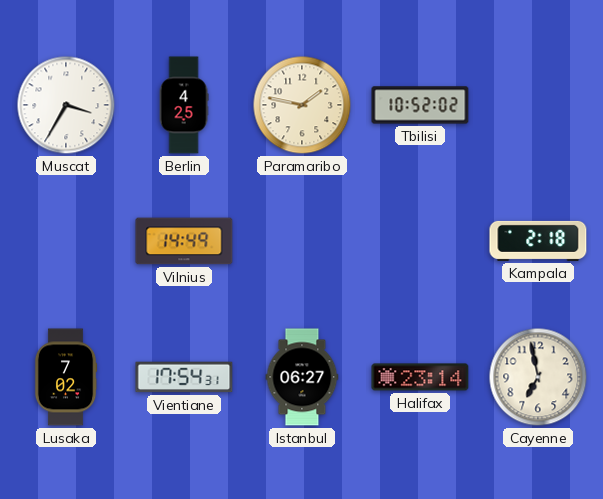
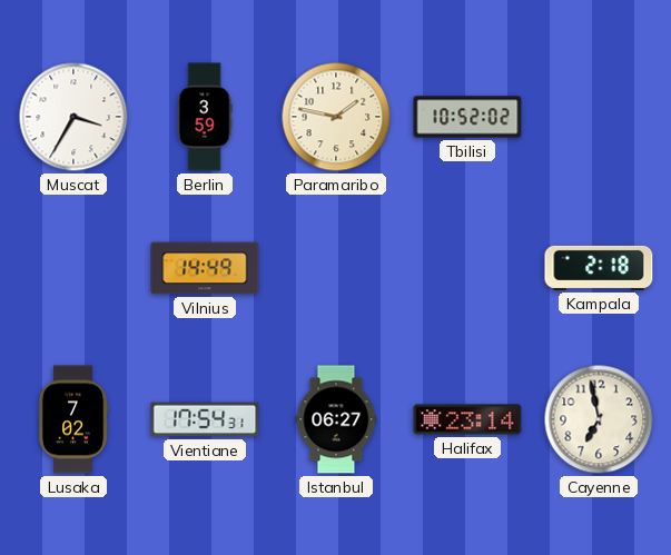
Berlin: 4:25 -> 3:59
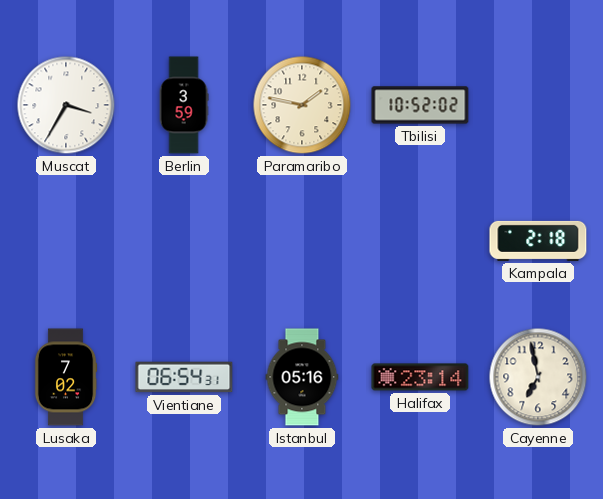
Vilnius: 14:49 -> none
Vientiane: 17:54 -> 06:54
Istanbul: 06:27 -> 05:16
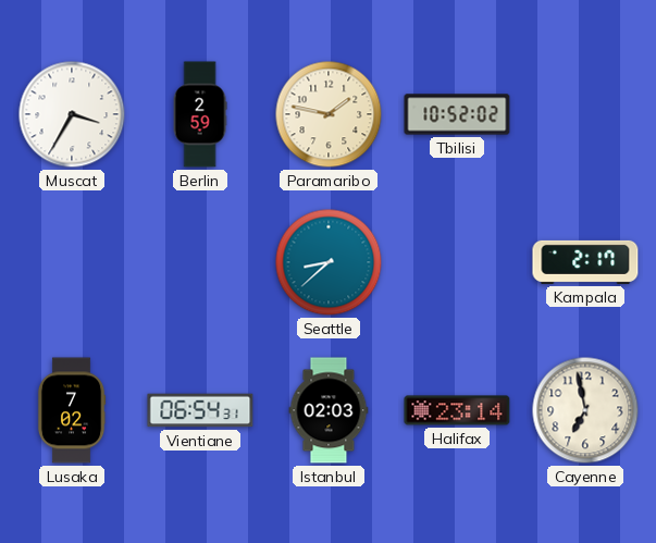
Berlin: 3:59 -> 2:59
Seattle: none -> 8:38
Kampala: 2:18 -> 2:17
Istanbul: 05:16 -> 02:03
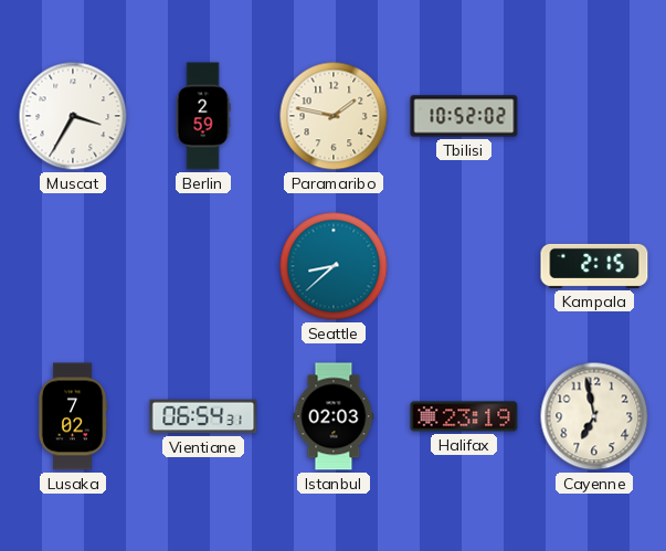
Kampala: 2:17 -> 2:15
Halifax: 23:14 -> 23:19
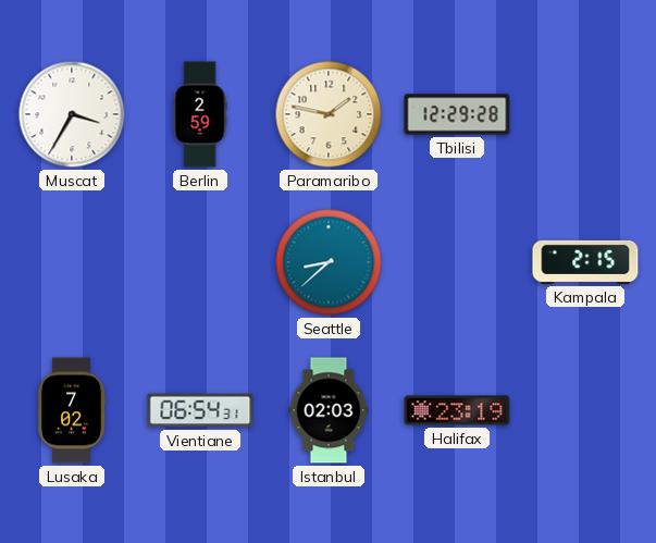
Tbilisi: 10:52 -> 12:29
Cayenne: 6:58 -> none
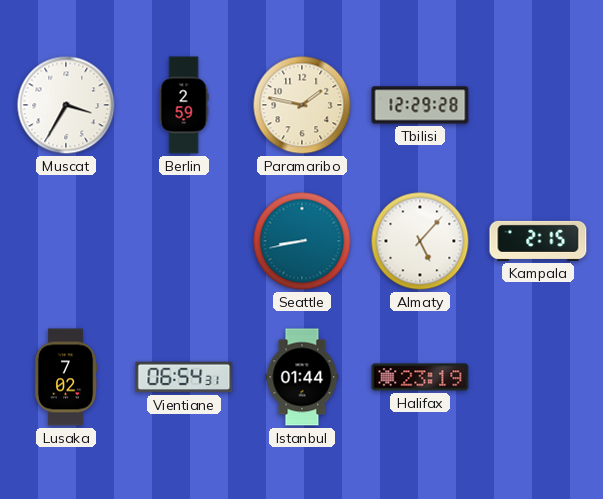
Seattle: 8:38 -> 8:43
Almaty: none -> 5:07
Istanbul: 02:03 -> 01:44
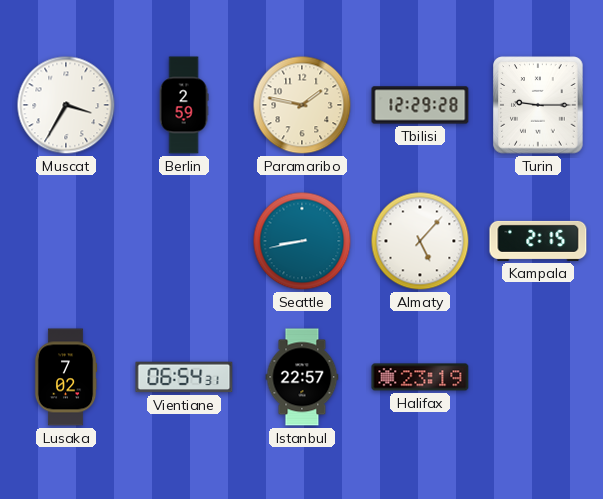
Turin: none -> 9:15
Istanbul: 01:44 -> 22:57
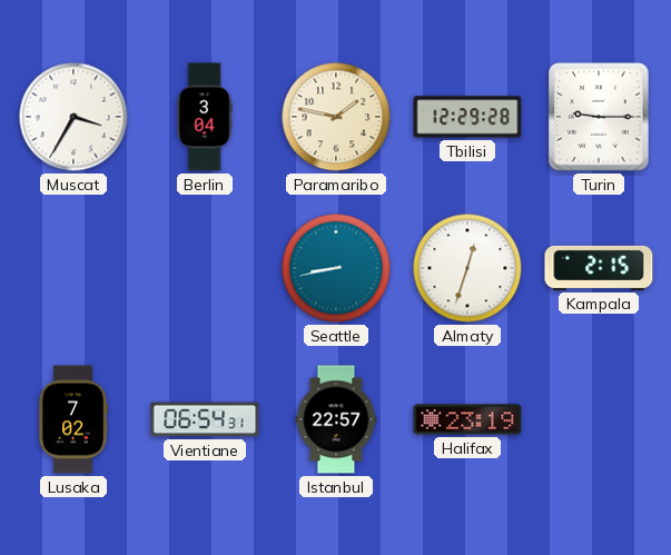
Berlin: 2:59 -> 3:04
Almaty: 5:07 -> 12:33
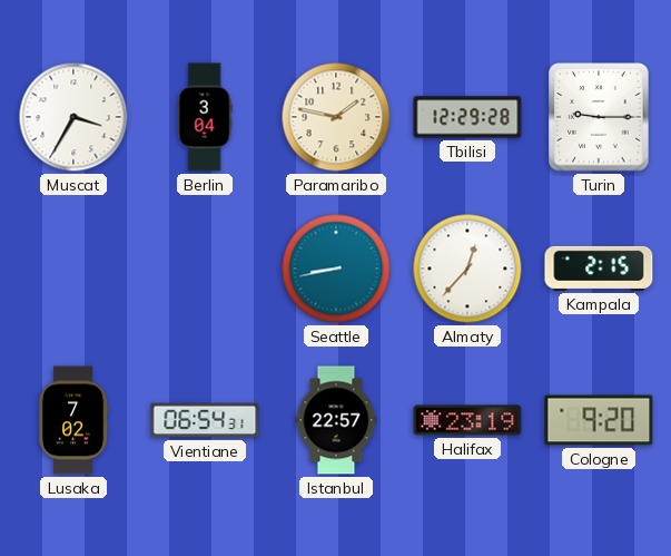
Almaty: 12:33 -> 12:37
Cologne: none -> 9:20
